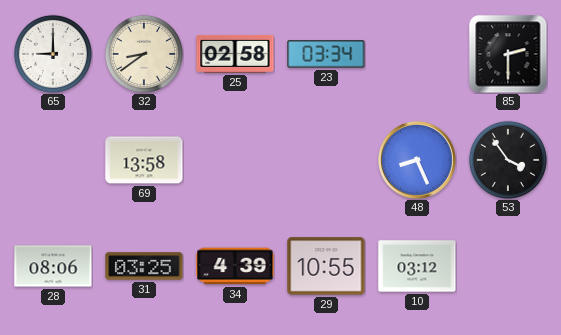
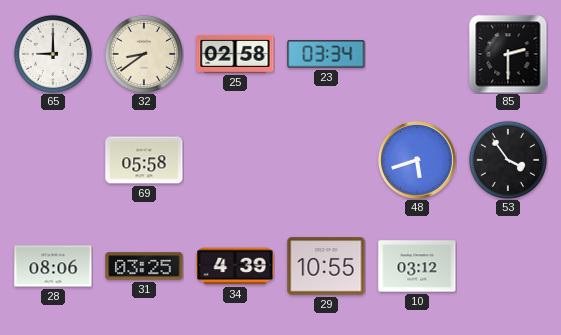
69: 13:58 -> 05:58
48: 8:26 -> 5:42
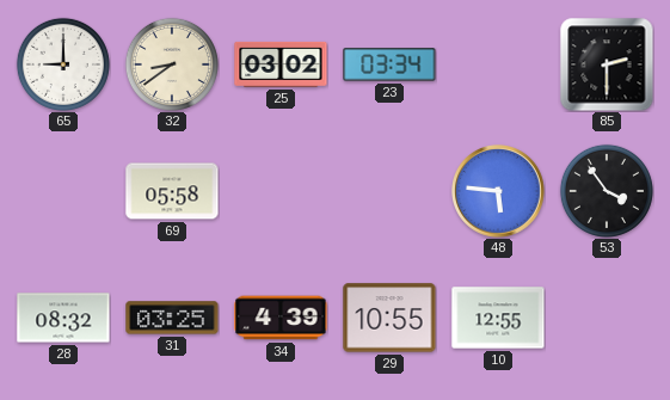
25: 02:58 -> 03:02
48: 5:42 -> 5:46
28: 08:06 -> 08:32
10: 03:12 -> 12:55
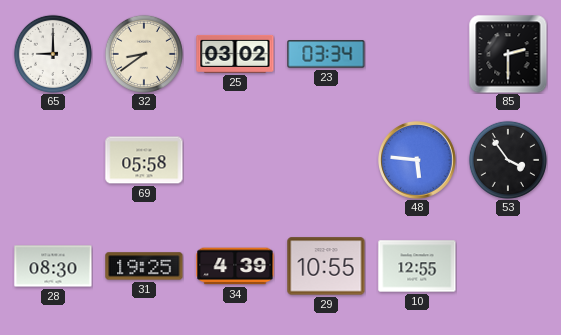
28: 08:32 -> 08:30
31: 03:25 -> 19:25
